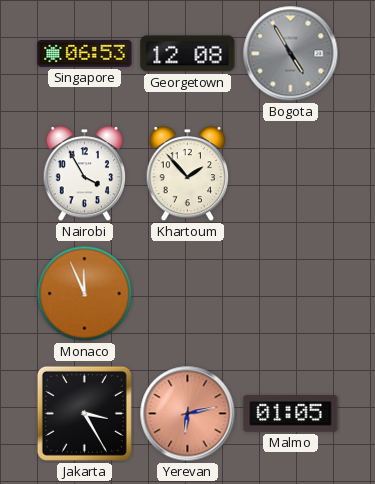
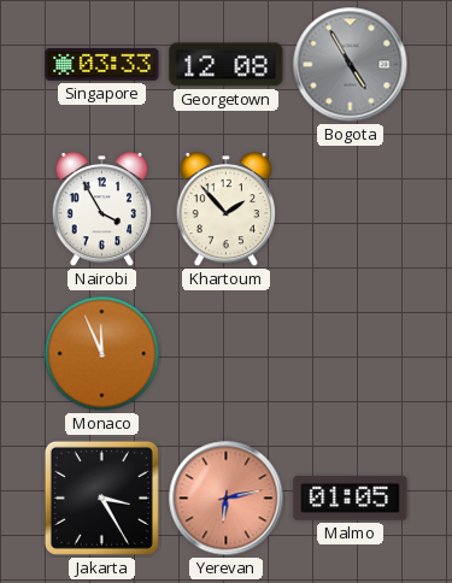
Singapore: 06:53 -> 03:33
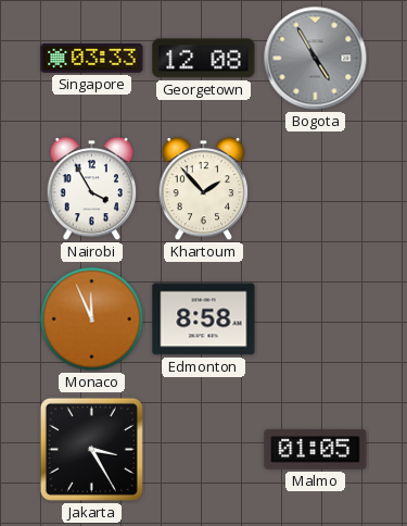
Edmonton: none -> 8:58
Yerevan: 6:13 -> none
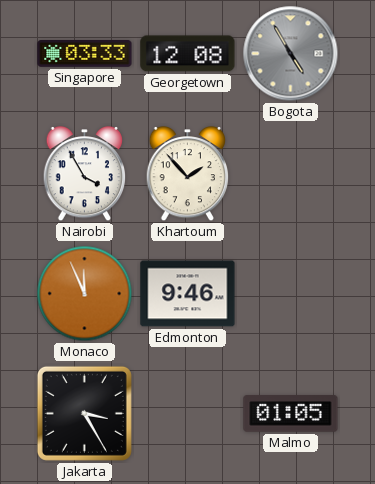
Edmonton: 8:58 -> 9:46
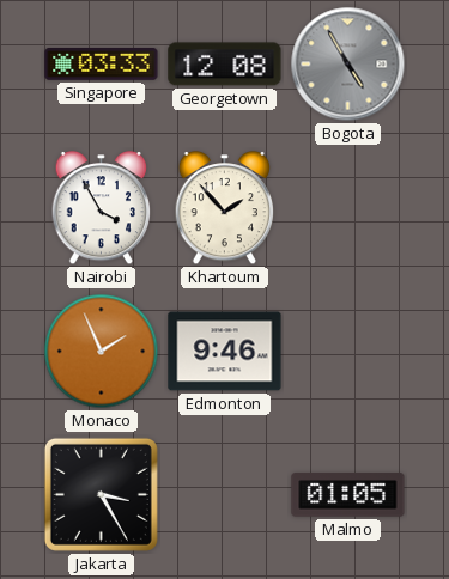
Monaco: 11:56 -> 1:56
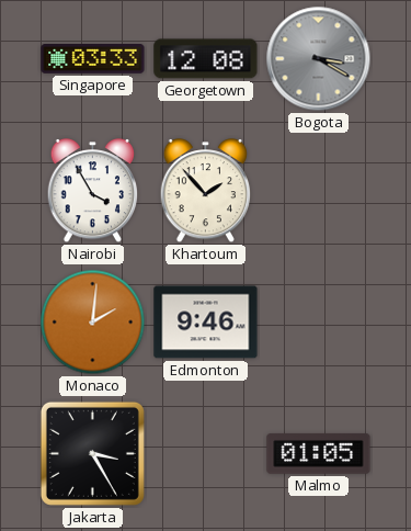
Bogota: 4:55 -> 3:20
Monaco: 1:56 -> 2:01
